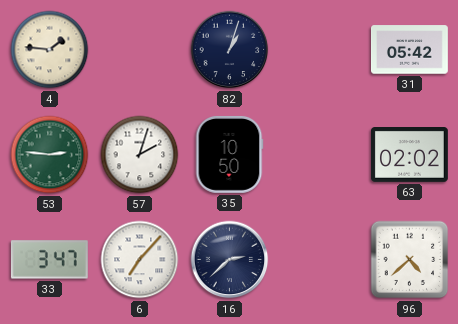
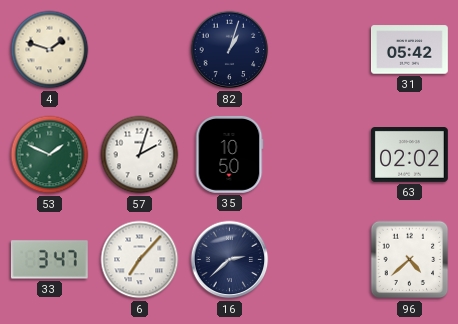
4: 1:46 -> 1:48
53: 2:46 -> 1:49
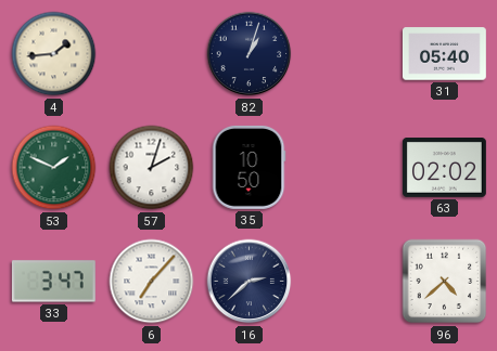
4: 1:48 -> 1:44
31: 05:42 -> 05:40
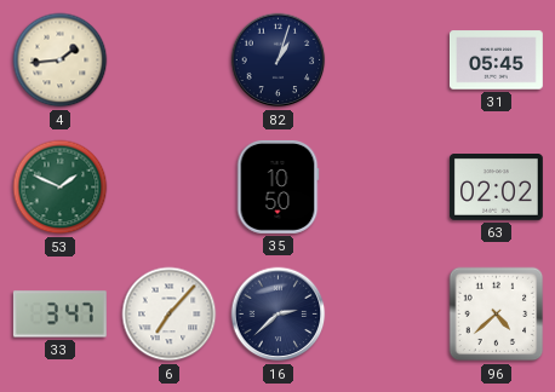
31: 05:40 -> 05:45
57: 2:03 -> none
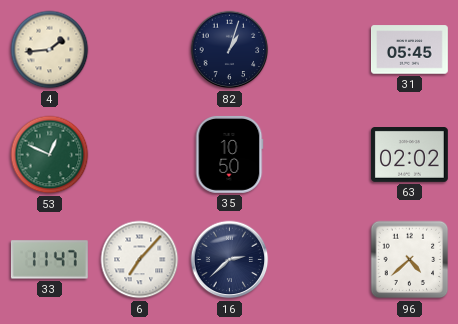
53: 1:49 -> 12:49
33: 3:47 -> 11:47
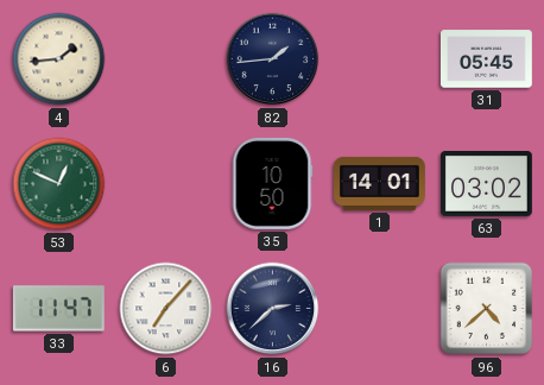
82: 1:03 -> 1:44
1: none -> 14:01
63: 02:02 -> 03:02
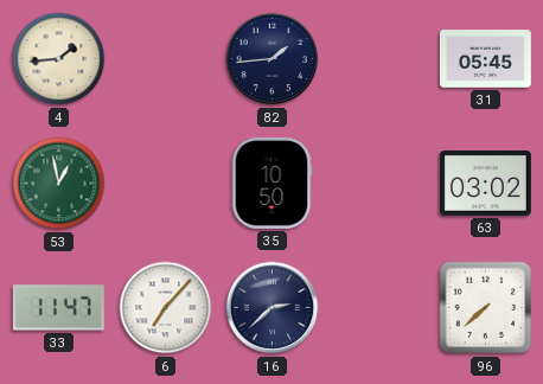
53: 12:49 -> 12:58
1: 14:01 -> none
96: 4:38 -> 7:38
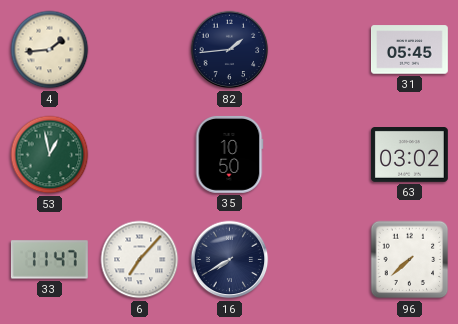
16: 2:38 -> 7:40
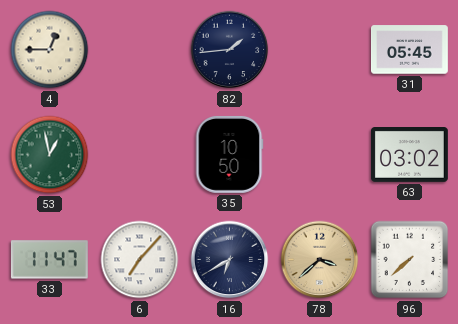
4: 1:44 -> 12:45
16: 7:40 -> 6:40
78: none -> 3:38
